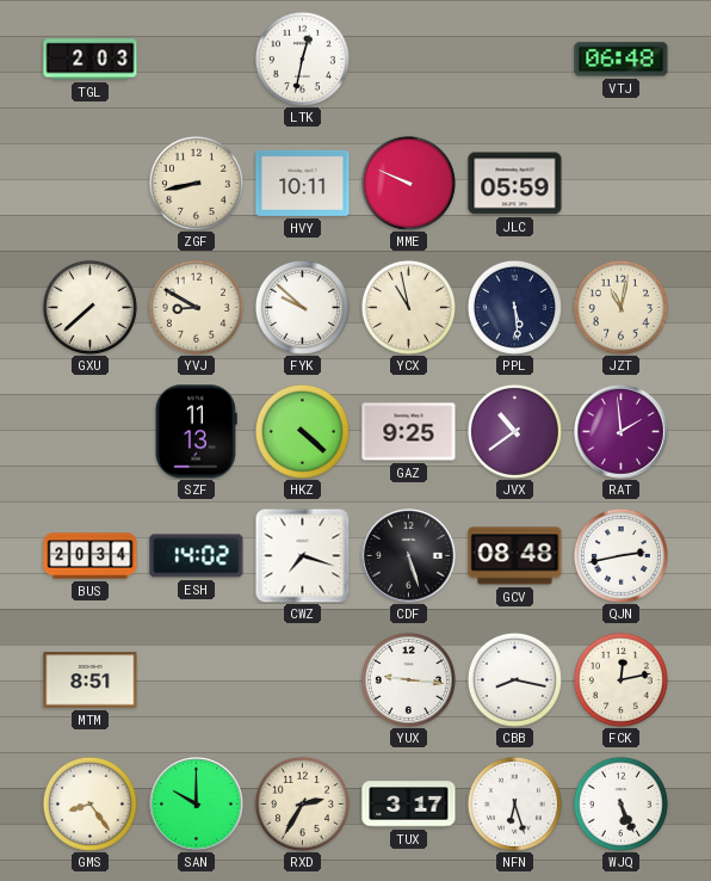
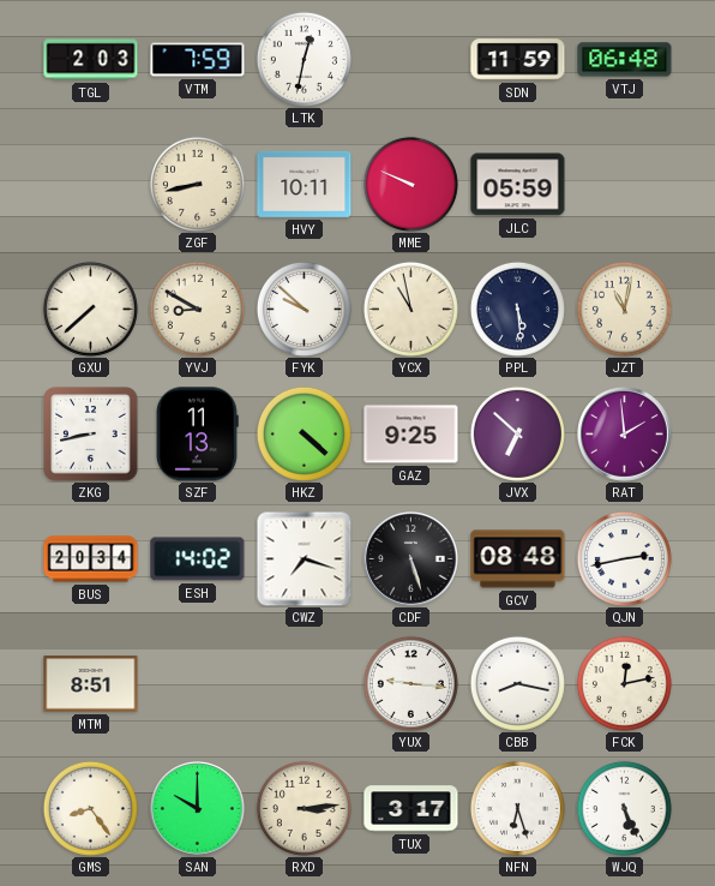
VTM: none -> 7:59
SDN: none -> 11:59
ZKG: none -> 8:43
JVX: 10:39 -> 6:52
RXD: 2:35 -> 3:14
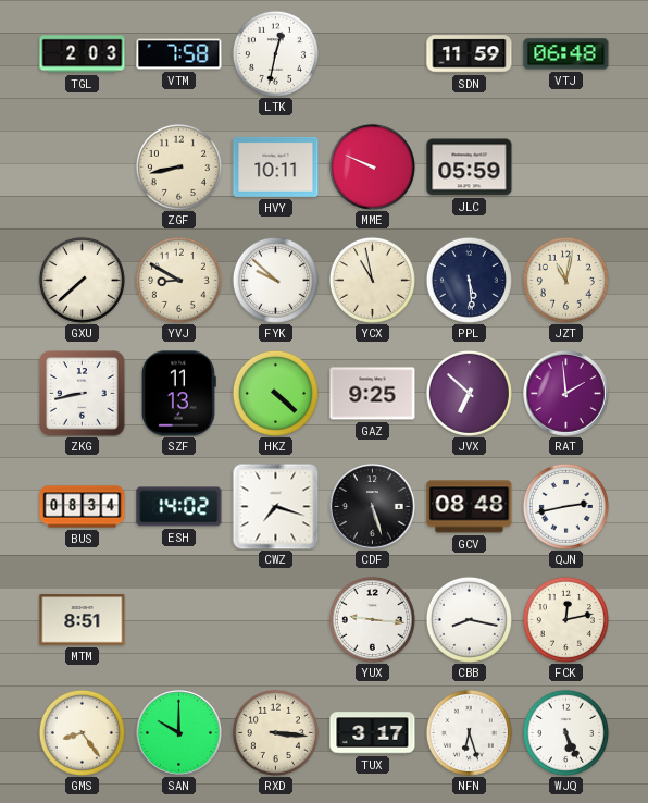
VTM: 7:59 -> 7:58
BUS: 20:34 -> 08:34
RXD: 3:14 -> 3:16
